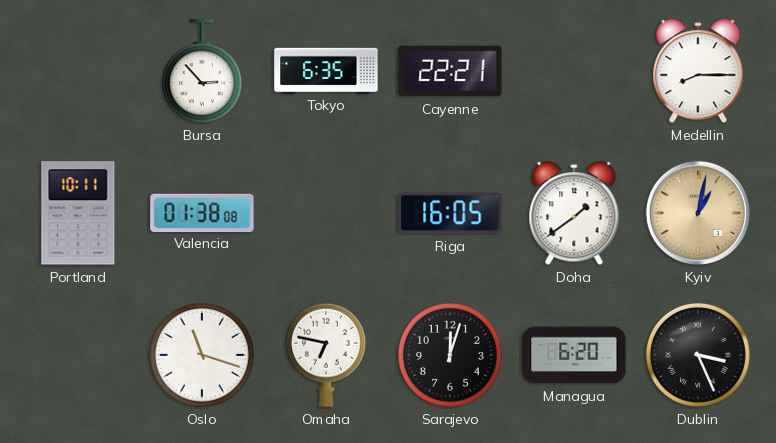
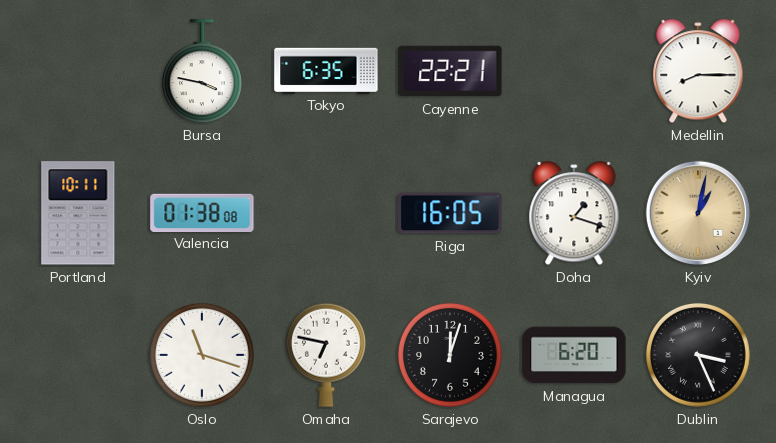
Bursa: 2:53 -> 3:47
Doha: 1:39 -> 1:18
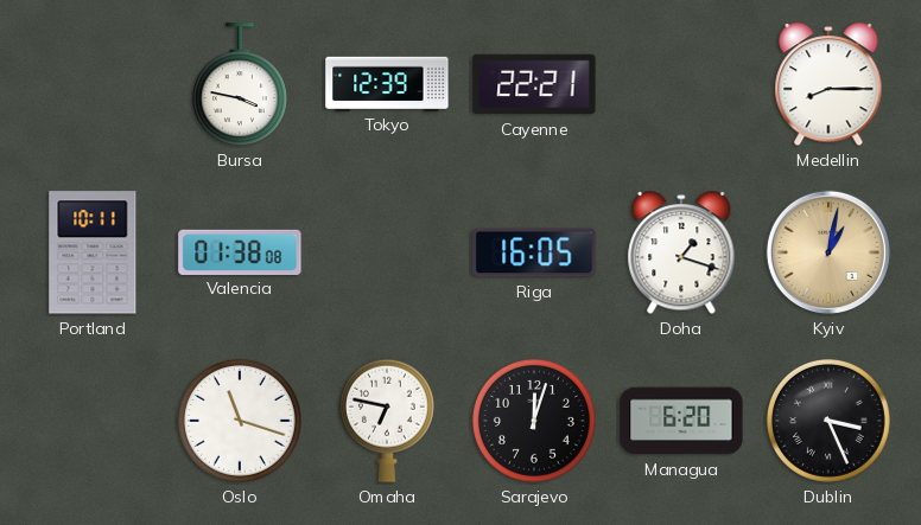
Tokyo: 6:35 -> 12:39
